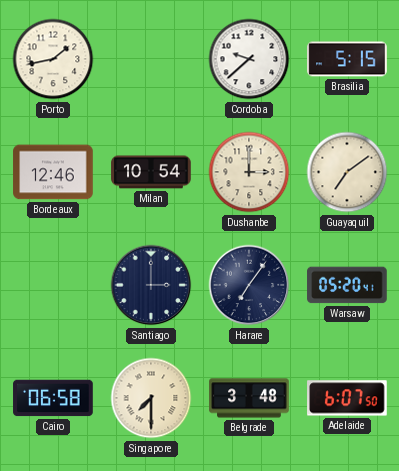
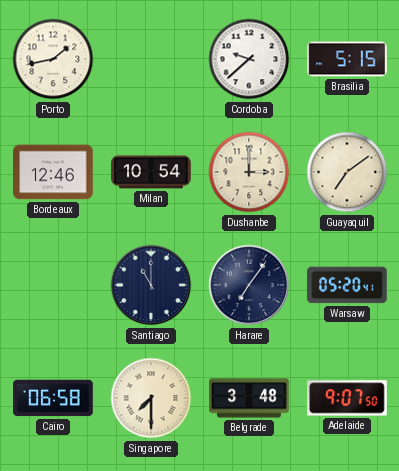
Santiago: 3:00 -> 11:00
Adelaide: 6:07 -> 9:07
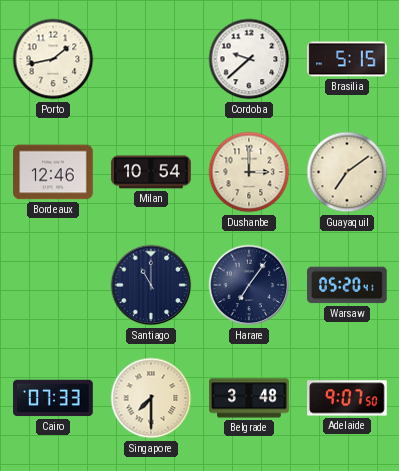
Cairo: 06:58 -> 07:33
